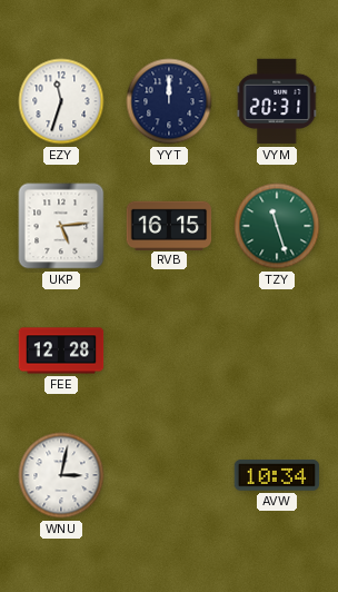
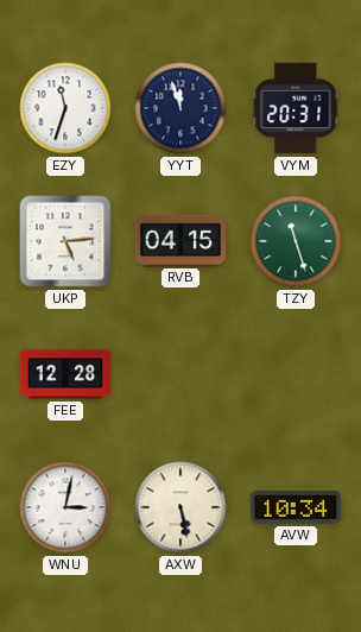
YYT: 12:00 -> 11:57
RVB: 16:15 -> 04:15
AXW: none -> 5:28
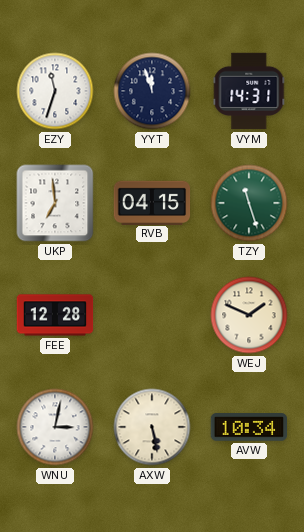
VYM: 20:31 -> 14:31
UKP: 5:14 -> 6:59
WEJ: none -> 1:49
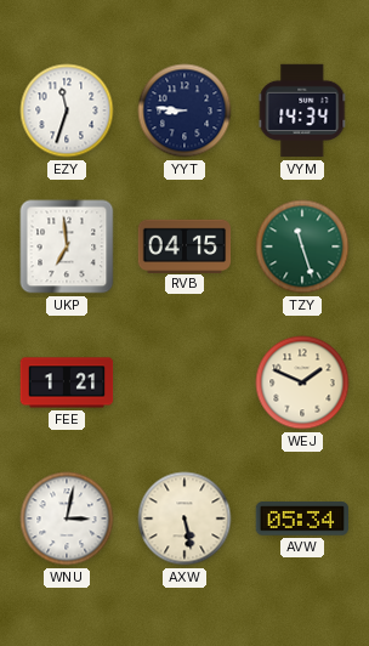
YYT: 11:57 -> 8:46
VYM: 14:31 -> 14:34
FEE: 12:28 -> 1:21
AVW: 10:34 -> 05:34
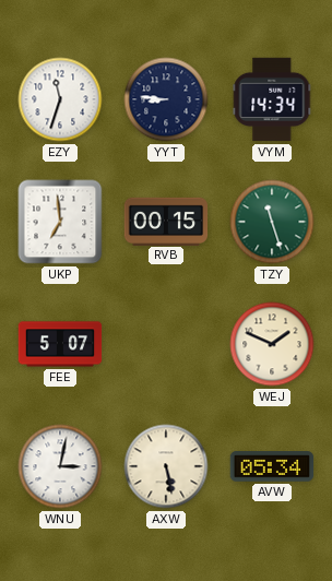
RVB: 04:15 -> 00:15
FEE: 1:21 -> 5:07
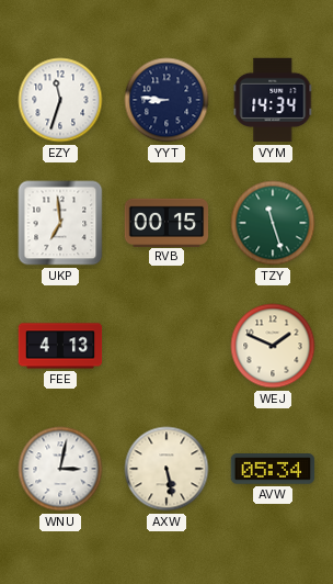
FEE: 5:07 -> 4:13
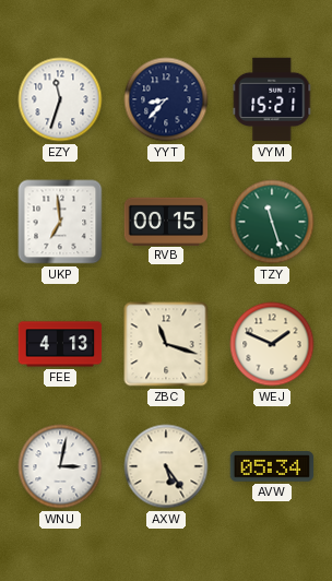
YYT: 8:46 -> 8:37
VYM: 14:34 -> 15:21
ZBC: none -> 11:18
AXW: 5:28 -> 5:24
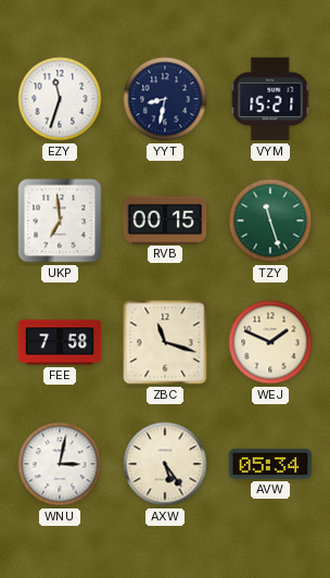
YYT: 8:37 -> 8:32
FEE: 4:13 -> 7:58
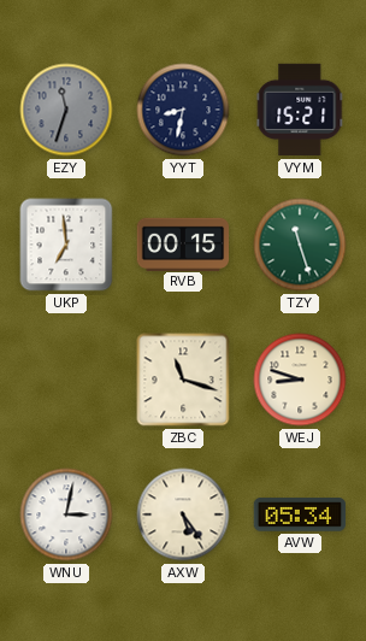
EZY dial: white -> grey
FEE: 7:58 -> none
WEJ: 1:49 -> 8:48
